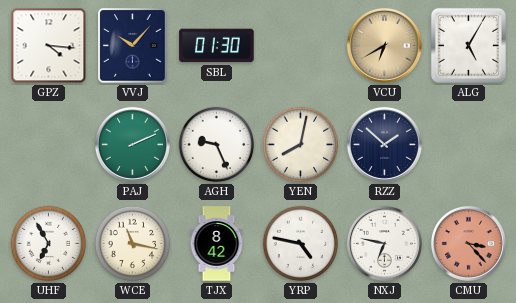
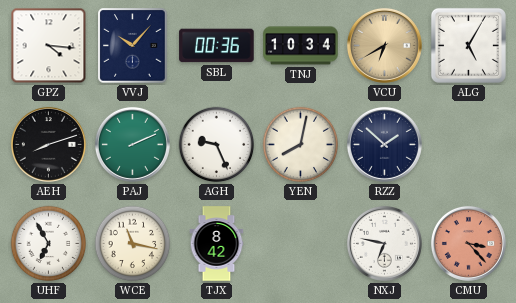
SBL: 01:30 -> 00:36
TNJ: none -> 10:34
AEH: none -> 8:12
YRP: 4:47 -> none
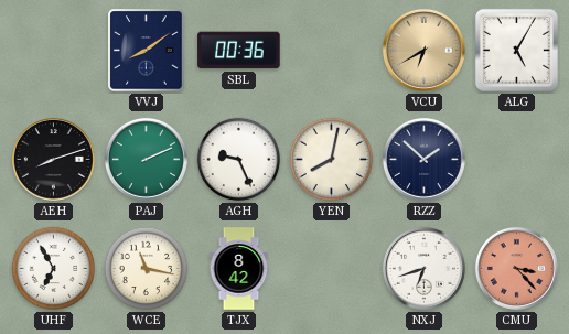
GPZ: 4:16 -> none
VVJ: 10:07 -> 8:09
TNJ: 10:34 -> none
NXJ: 6:47 -> 6:42
